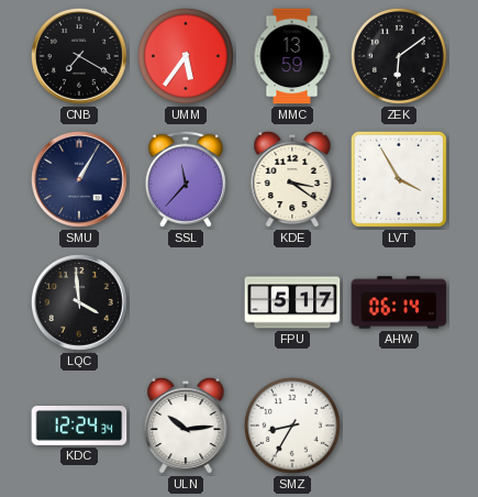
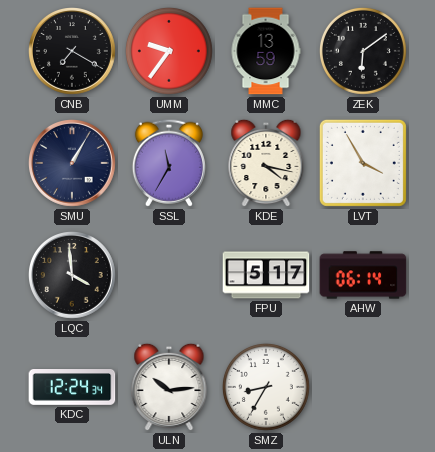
UMM: 5:36 -> 9:36
SSL: 11:37 -> 11:35
KDE: 3:21 -> 4:17
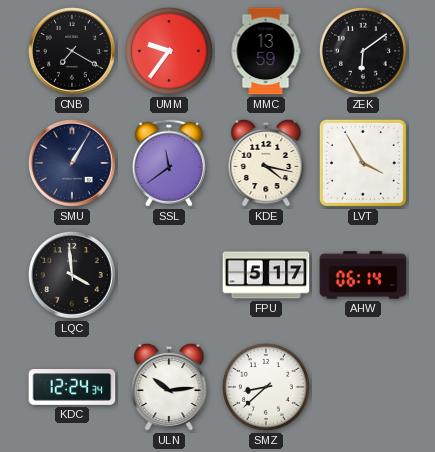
SSL: 11:35 -> 11:39
SMZ: 8:35 -> 8:38
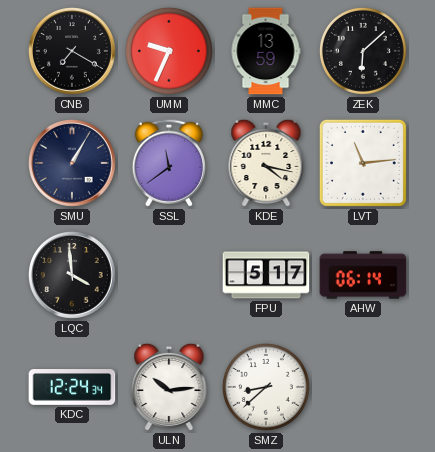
UMM: 9:36 -> 9:34
ZEK: 6:09 -> 6:08
LVT: 3:55 -> 11:14
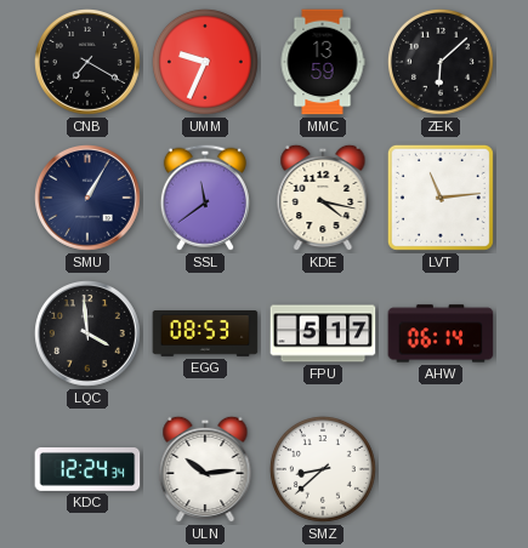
EGG: none -> 08:53
